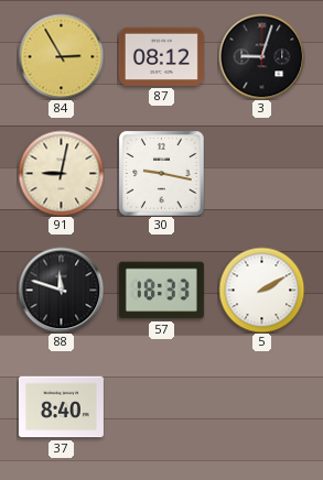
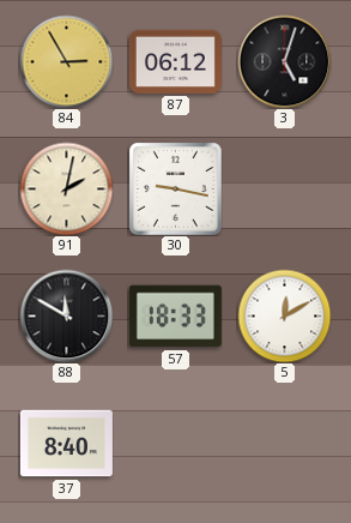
87: 08:12 -> 06:12
3: 9:03 -> 5:03
91: 9:02 -> 2:02
88: 11:48 -> 11:50
5: 2:10 -> 12:10
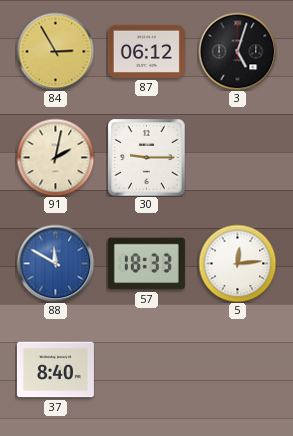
30: 9:17 -> 9:15
88 dial: black -> blue
5: 12:10 -> 12:14
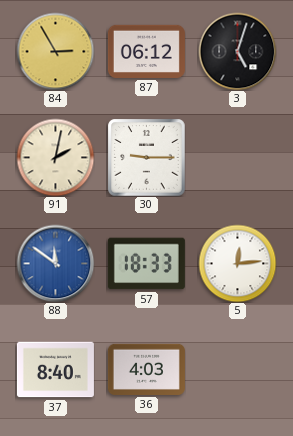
88: 11:50 -> 11:51
36: none -> 4:03
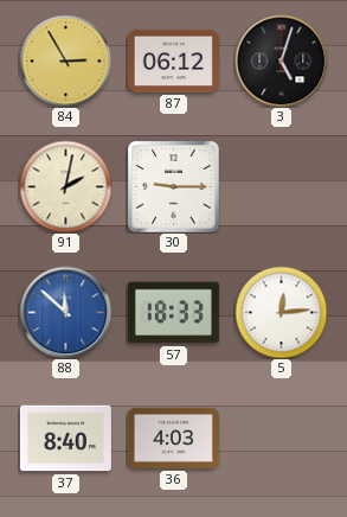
88: 11:51 -> 11:52
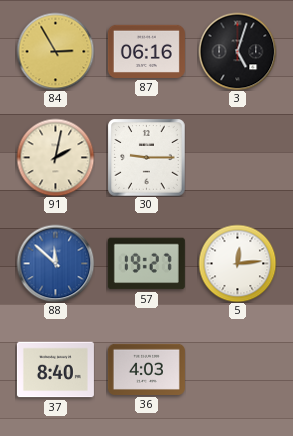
87: 06:12 -> 06:16
57: 18:33 -> 19:27
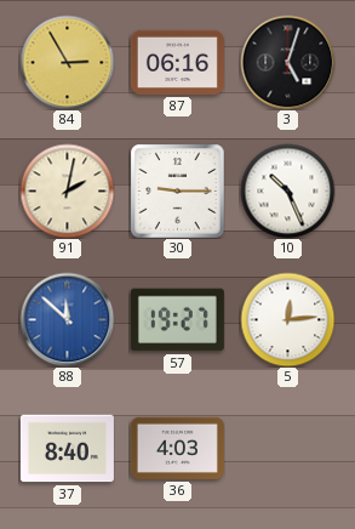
10: none -> 10:26
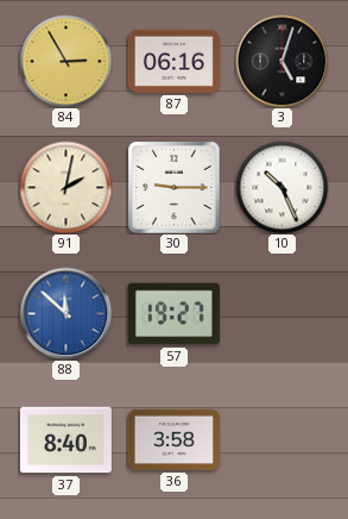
5: 12:14 -> none
36: 4:03 -> 3:58
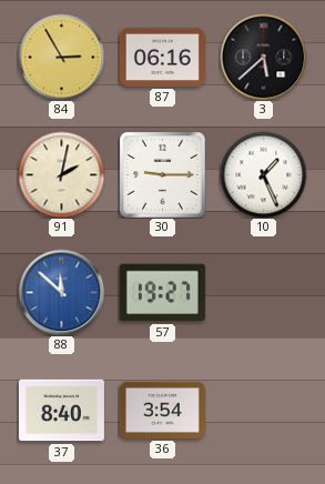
3: 5:03 -> 5:38
10: 10:26 -> 1:26
36: 3:58 -> 3:54
